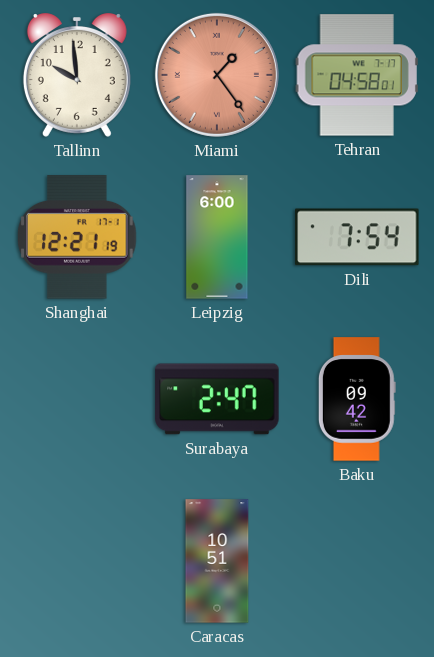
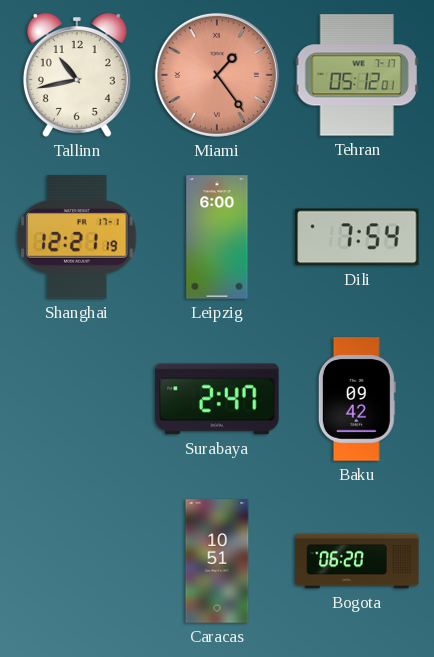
Tallinn: 9:59 -> 10:43
Tehran: 04:58 -> 05:12
Bogota: none -> 06:20
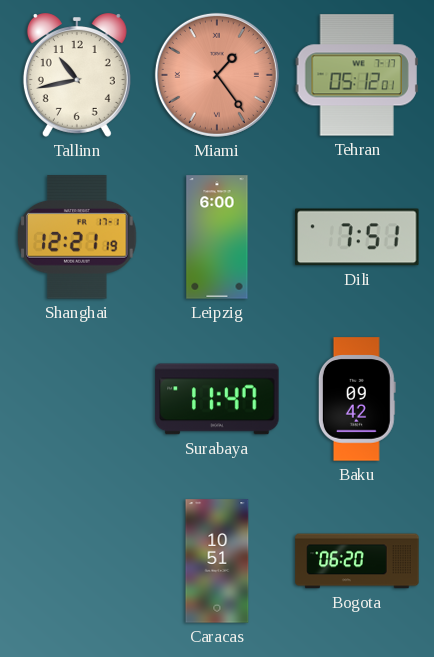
Dili: 7:54 -> 7:51
Surabaya: 2:47 -> 11:47
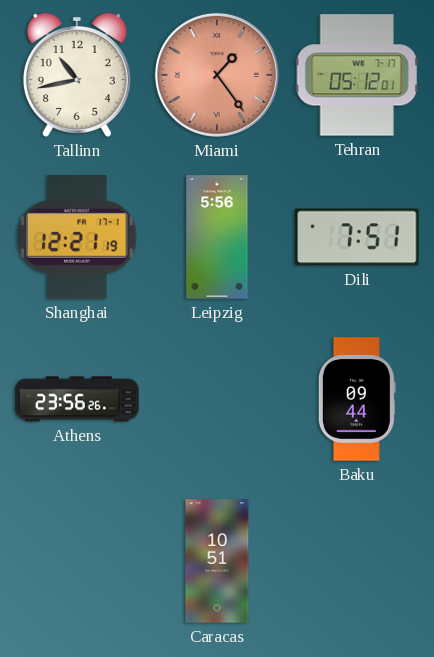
Leipzig: 6:00 -> 5:56
Athens: none -> 23:56
Surabaya: 11:47 -> none
Baku: 09:42 -> 09:44
Bogota: 06:20 -> none
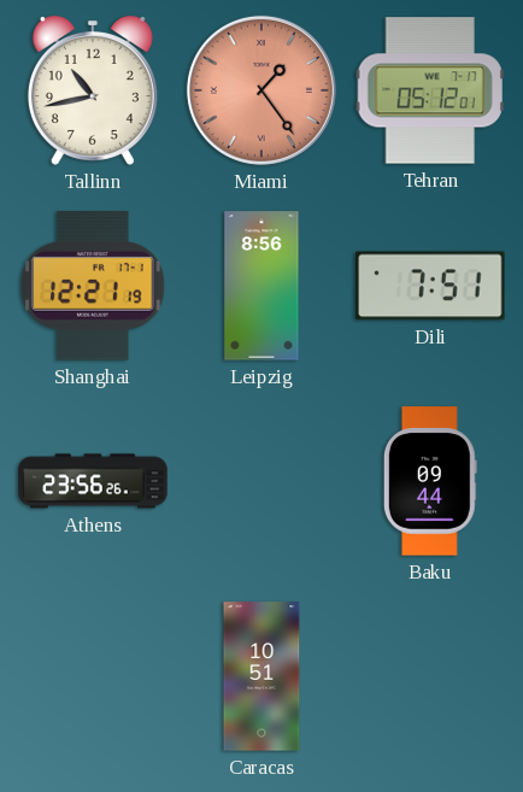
Leipzig: 5:56 -> 8:56
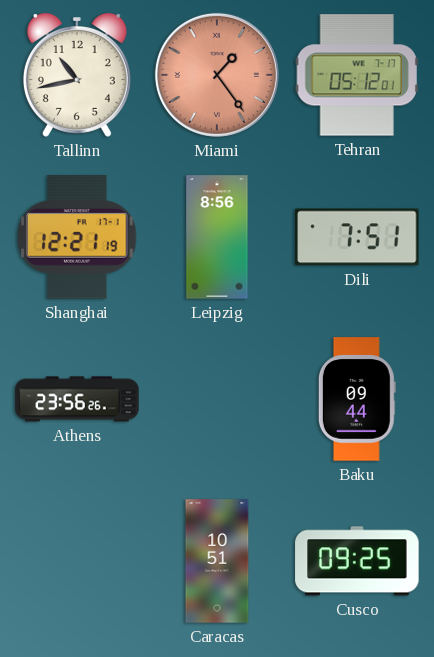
Cusco: none -> 09:25
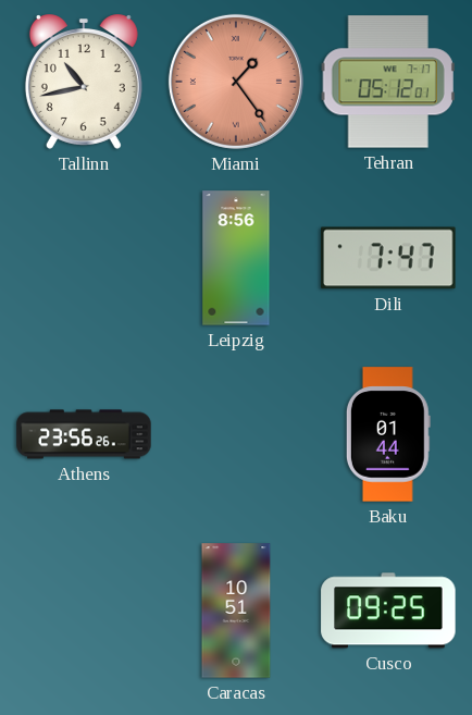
Shanghai: 12:21 -> none
Dili: 7:51 -> 7:47
Baku: 09:44 -> 01:44
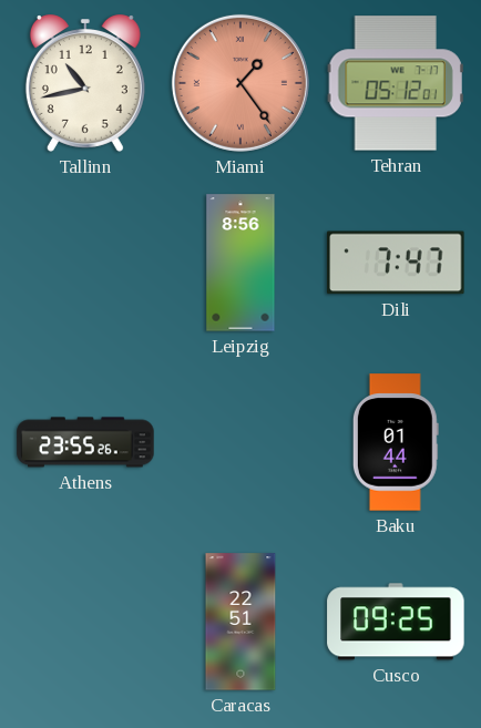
Athens: 23:56 -> 23:55
Caracas: 10:51 -> 22:51
